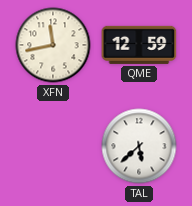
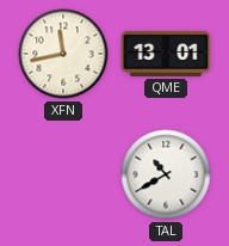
QME: 12:59 -> 13:01
TAL: 5:38 -> 10:40
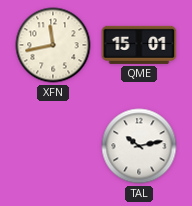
QME: 13:01 -> 15:01
TAL: 10:40 -> 10:13
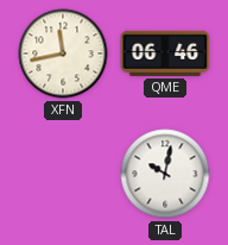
QME: 15:01 -> 06:46
TAL: 10:13 -> 10:02
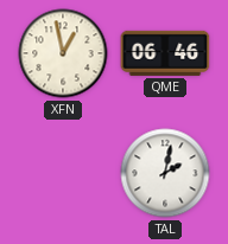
XFN: 11:43 -> 12:58
TAL: 10:02 -> 2:02
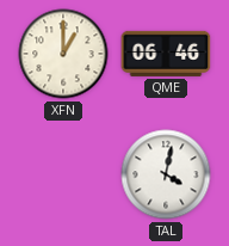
XFN: 12:58 -> 1:00
TAL: 2:02 -> 4:02
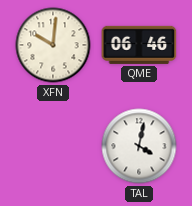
XFN: 1:00 -> 10:01
